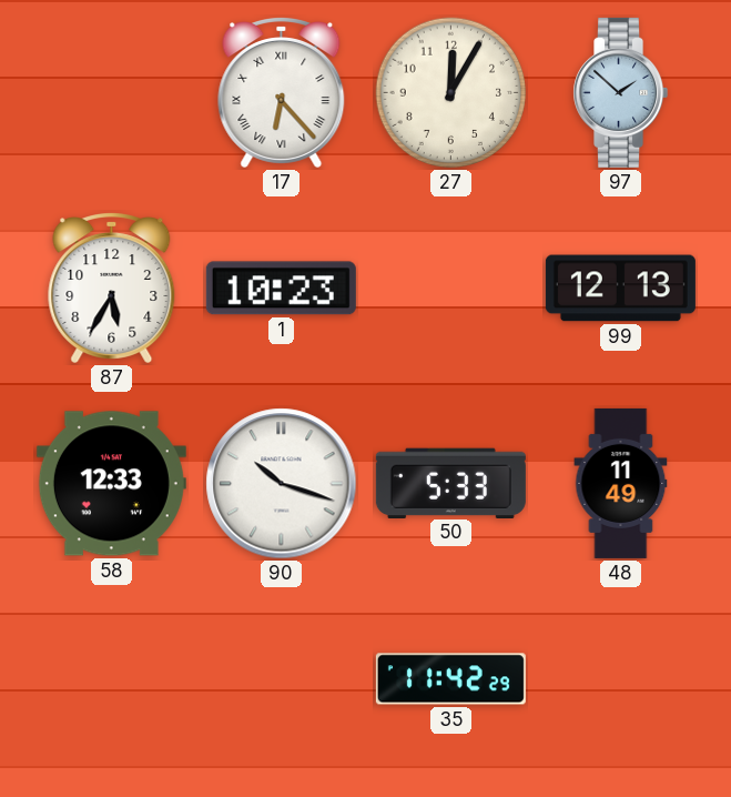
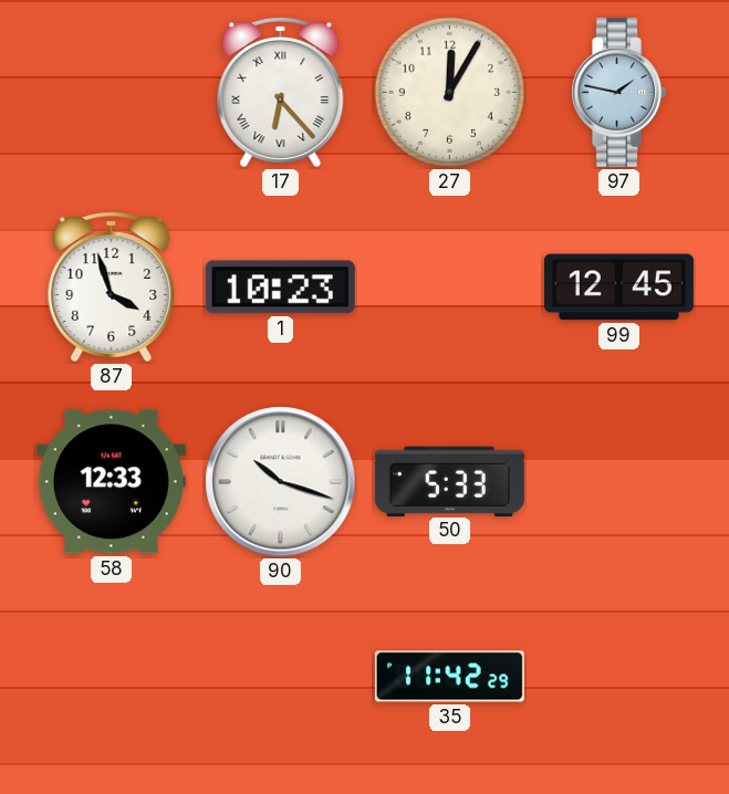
97: 1:52 -> 1:47
87: 5:35 -> 3:57
99: 12:13 -> 12:45
48: 11:49 -> none
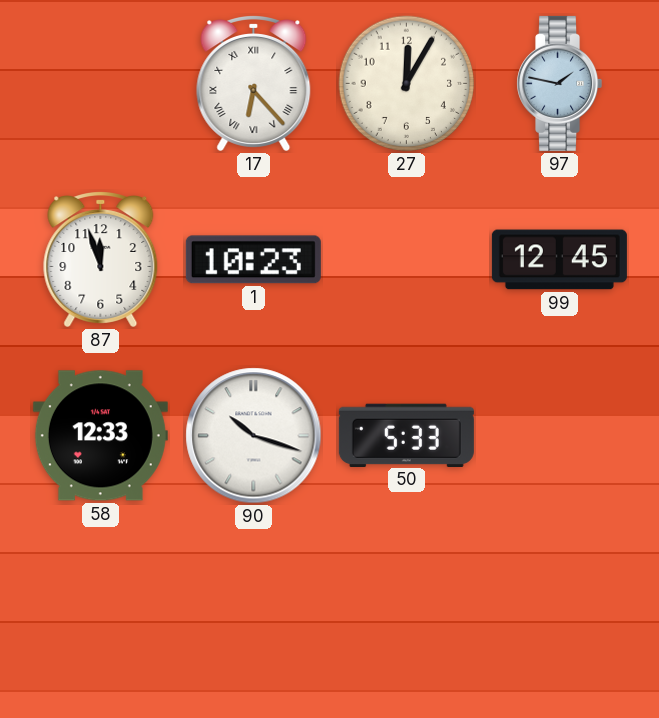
87: 3:57 -> 11:57
35: 11:42 -> none
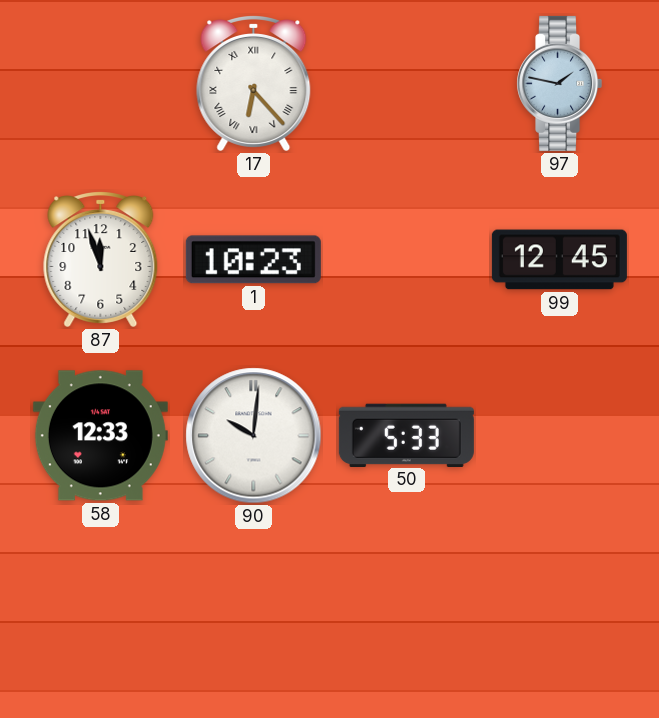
27: 12:05 -> none
90: 10:18 -> 10:01
